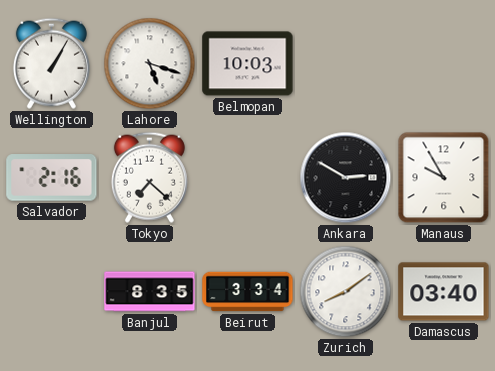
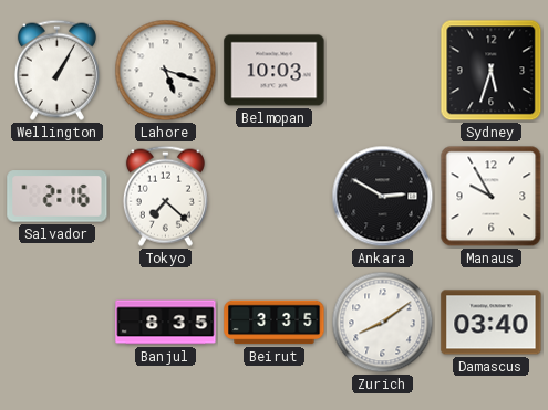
Sydney: none -> 5:33
Beirut: 3:34 -> 3:35
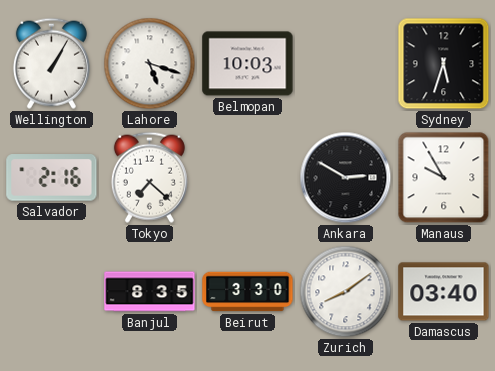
Beirut: 3:35 -> 3:30
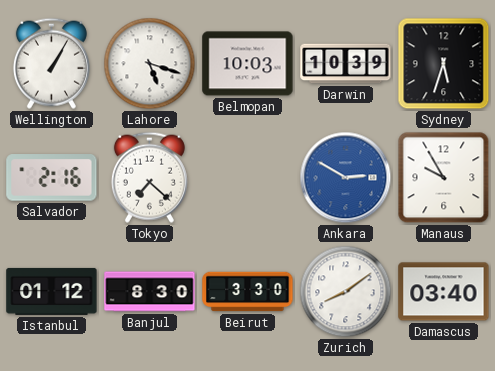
Darwin: none -> 10:39
Ankara dial: black -> blue
Istanbul: none -> 01:12
Banjul: 8:35 -> 8:30
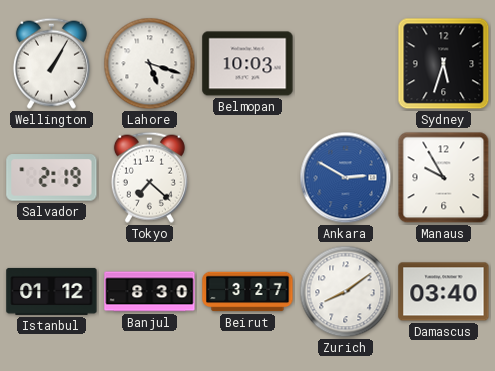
Darwin: 10:39 -> none
Salvador: 2:16 -> 2:19
Beirut: 3:30 -> 3:27
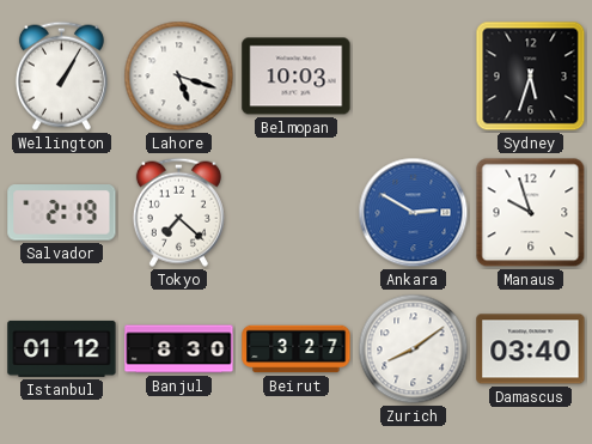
Manaus: 9:55 -> 9:57
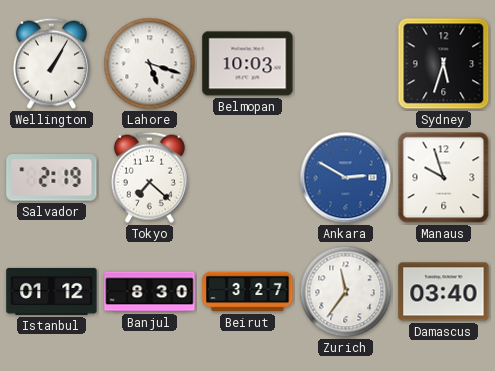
Zurich: 8:09 -> 11:36
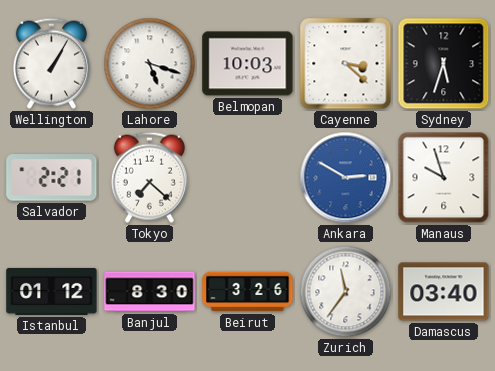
Cayenne: none -> 3:22
Salvador: 2:19 -> 2:21
Beirut: 3:27 -> 3:26
